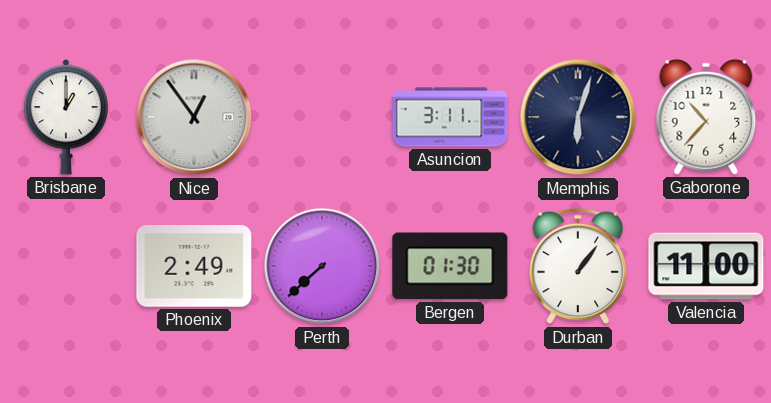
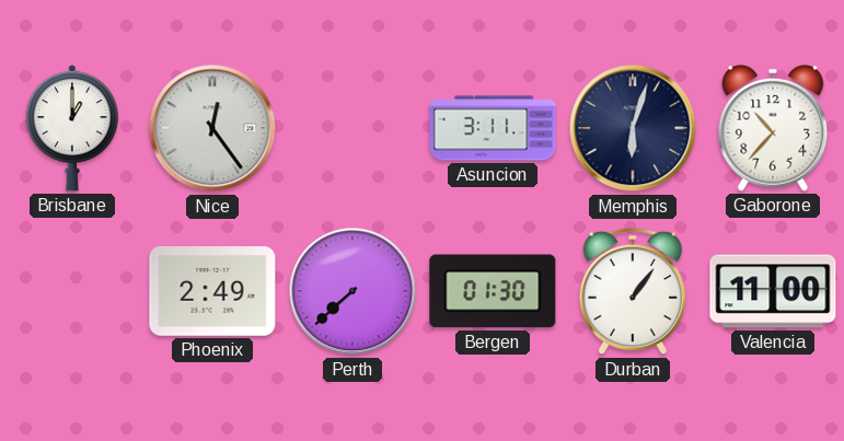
Nice: 12:54 -> 12:24
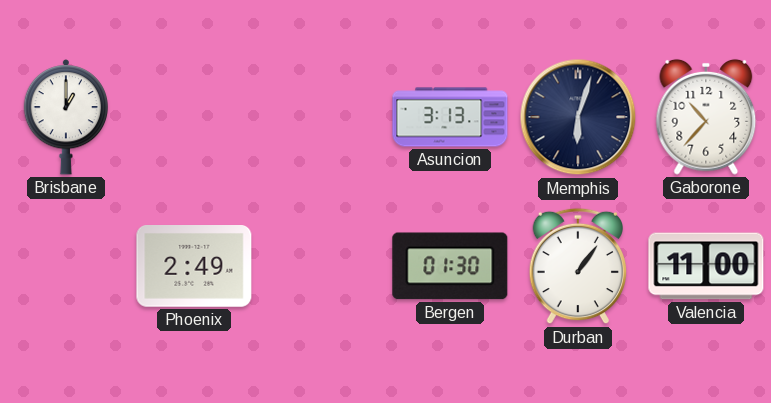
Nice: 12:24 -> none
Asuncion: 3:11 -> 3:13
Perth: 7:38 -> none
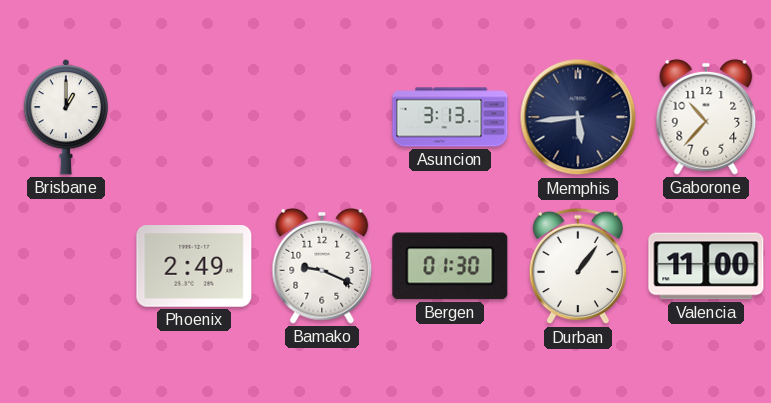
Memphis: 6:03 -> 5:44
Bamako: none -> 9:19
